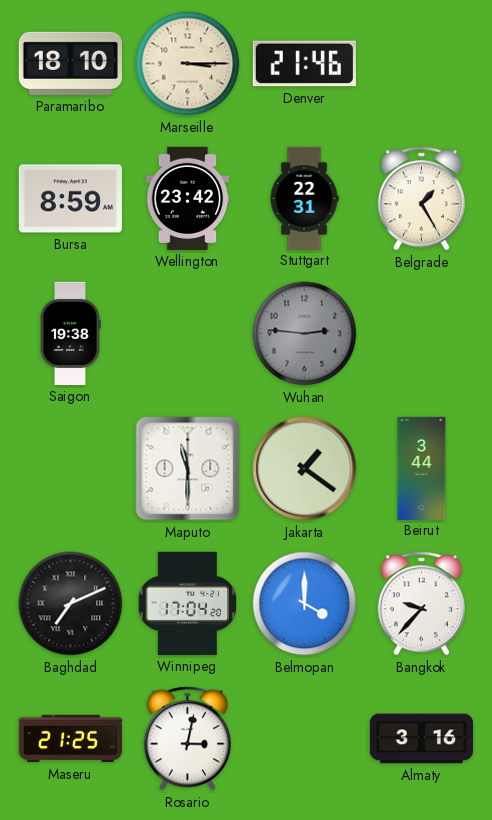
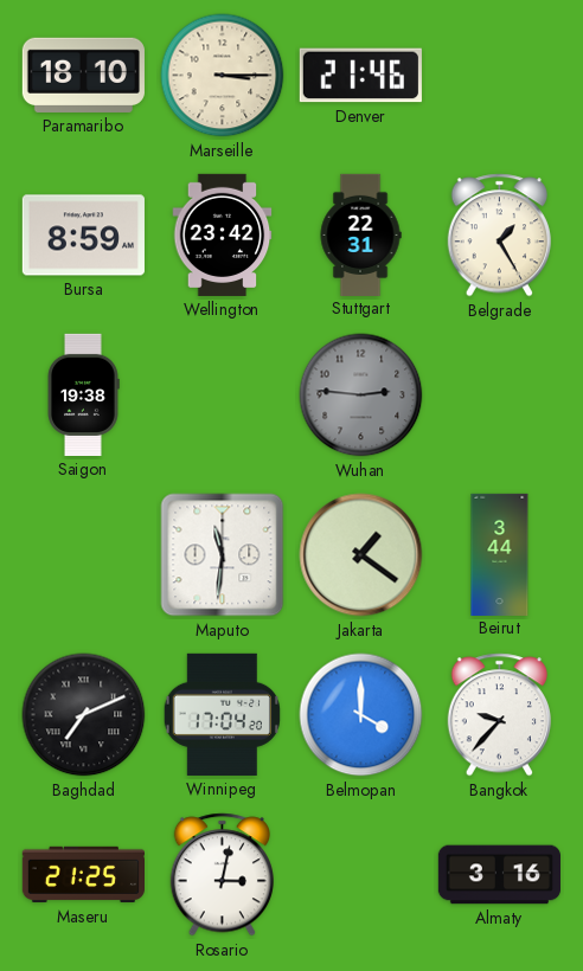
Maputo: 11:30 -> 11:31
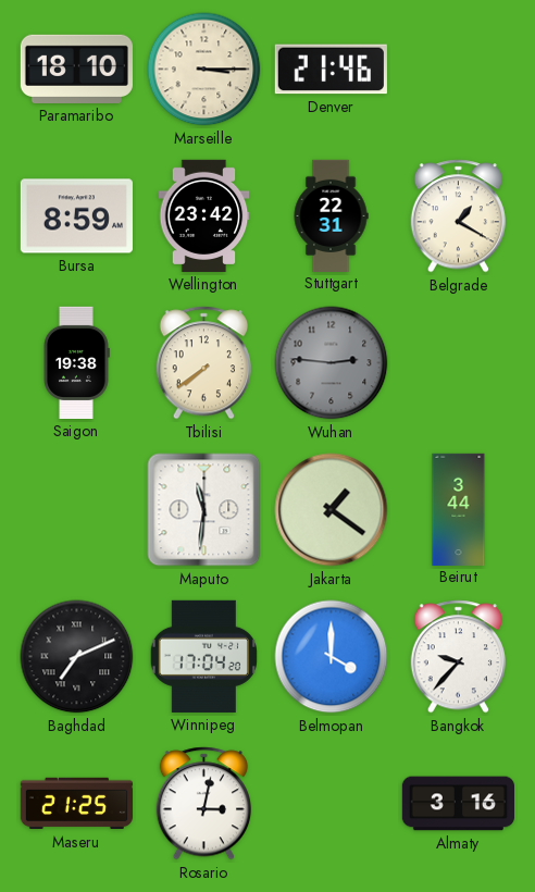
Belgrade: 1:25 -> 1:20
Tbilisi: none -> 7:39
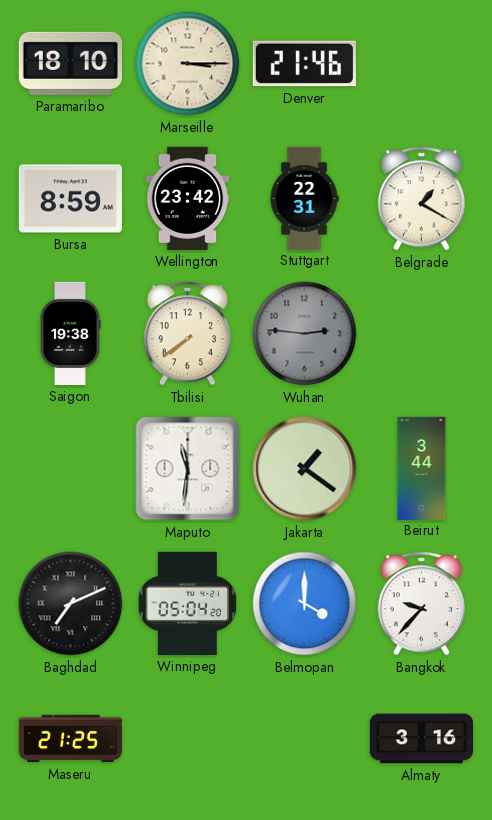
Winnipeg: 17:04 -> 05:04
Rosario: 3:02 -> none
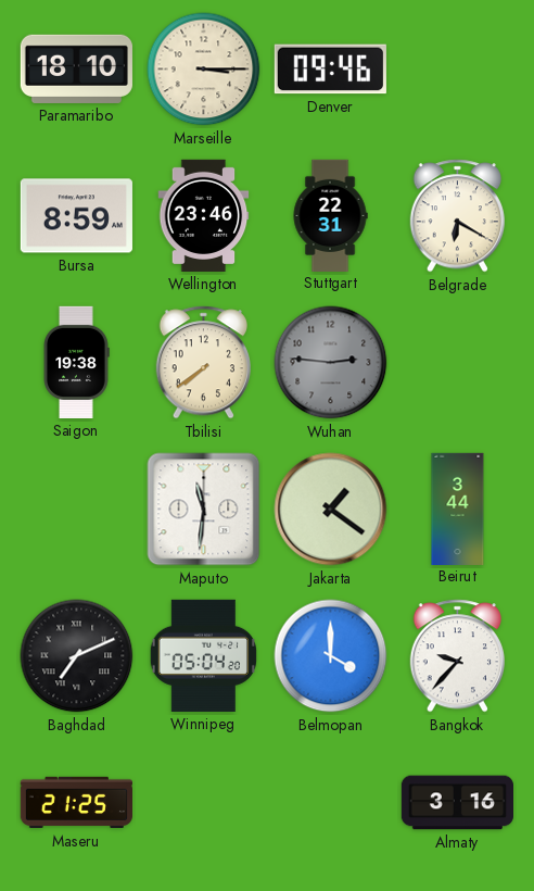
Denver: 21:46 -> 09:46
Wellington: 23:42 -> 23:46
Belgrade: 1:20 -> 6:20
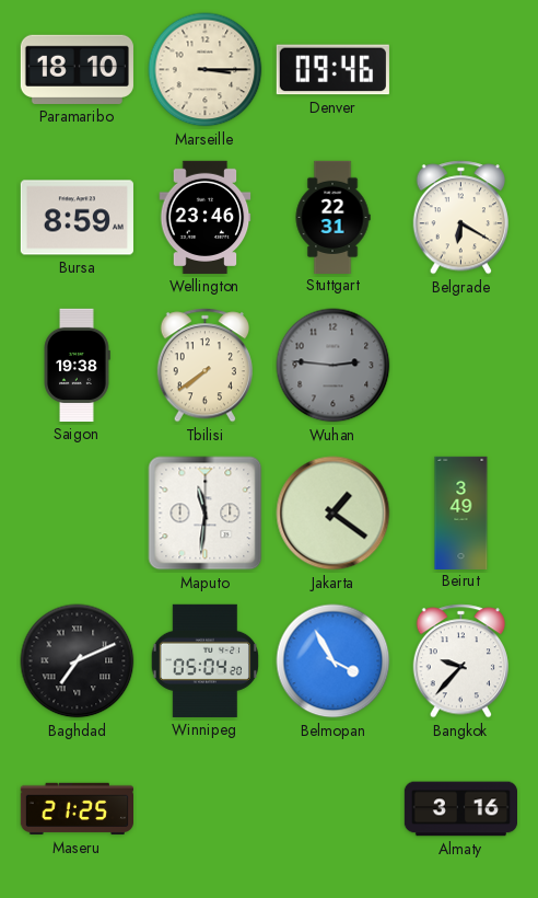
Beirut: 3:44 -> 3:49
Belmopan: 4:00 -> 3:55
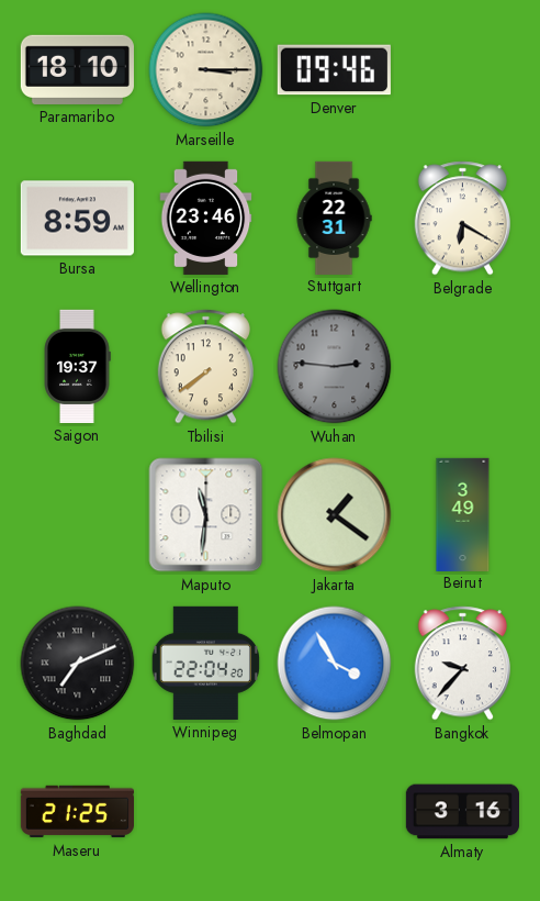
Saigon: 19:38 -> 19:37
Winnipeg: 05:04 -> 22:04
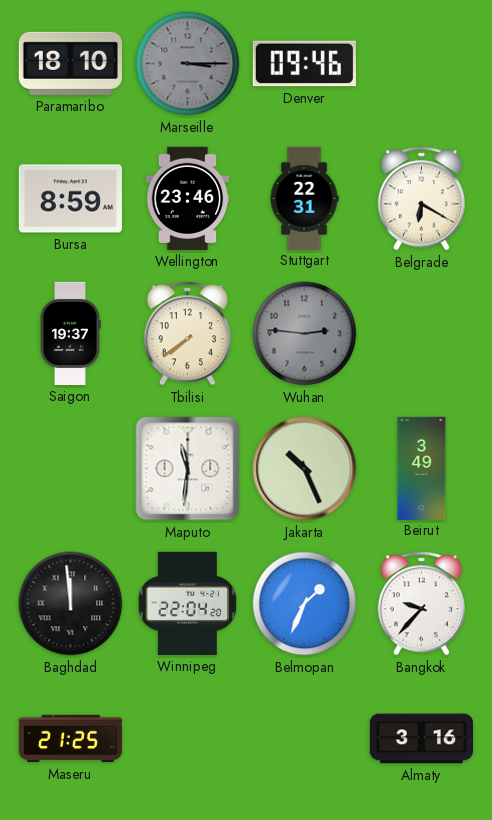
Marseille dial: cream -> grey
Jakarta: 1:21 -> 10:26
Baghdad: 7:11 -> 11:59
Belmopan: 3:55 -> 1:34
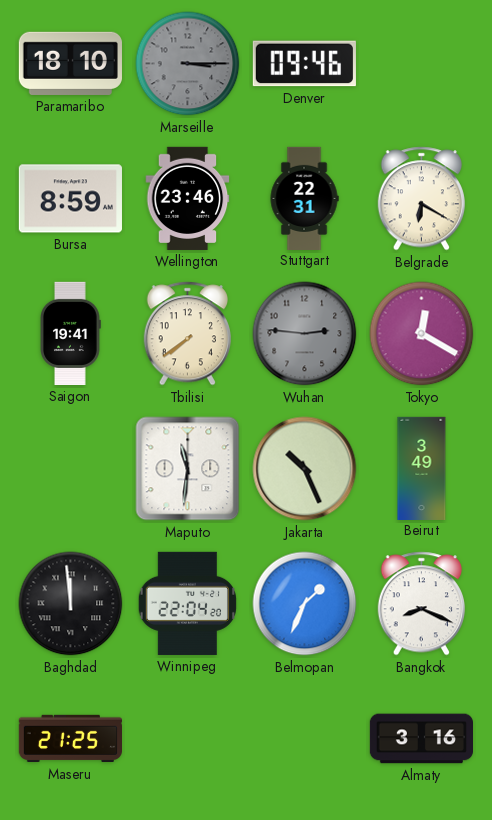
Saigon: 19:37 -> 19:41
Tokyo: none -> 12:20
Bangkok: 9:37 -> 8:19
